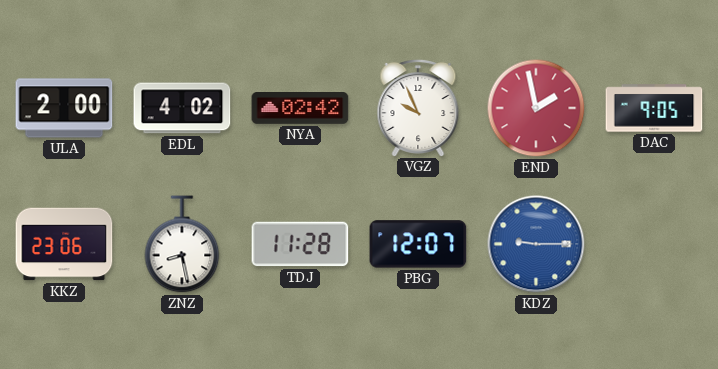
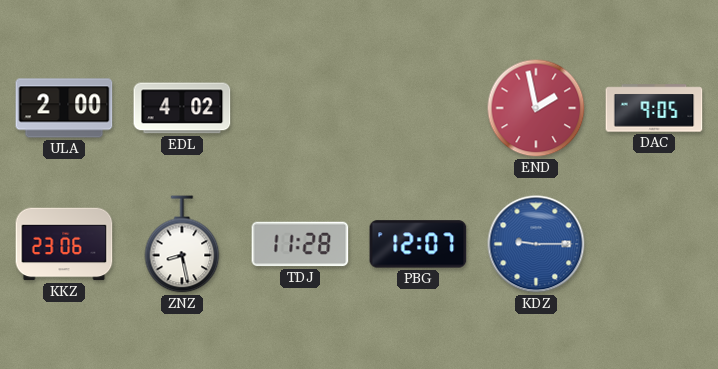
NYA: 02:42 -> none
VGZ: 9:56 -> none
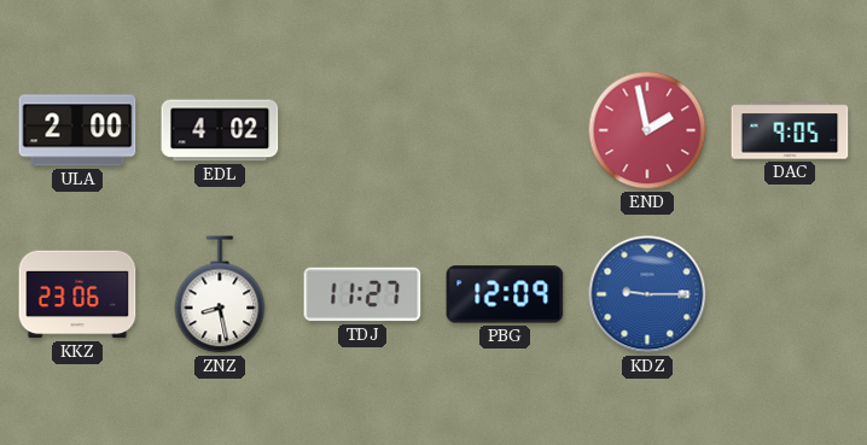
TDJ: 11:28 -> 11:27
PBG: 12:07 -> 12:09
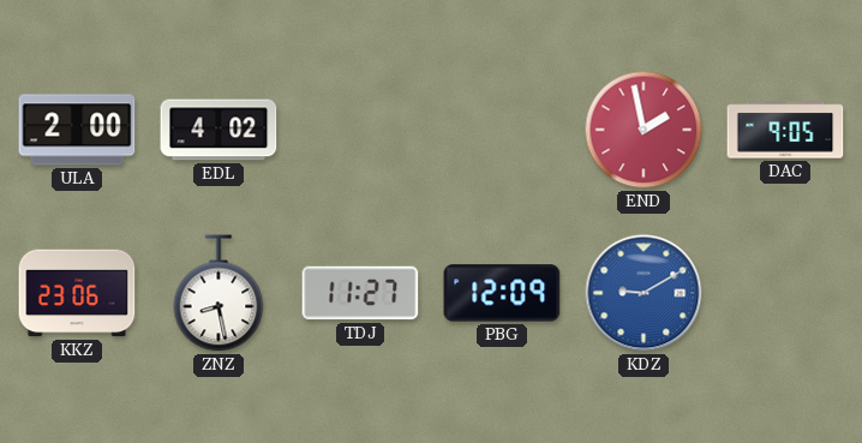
KDZ: 9:15 -> 9:10
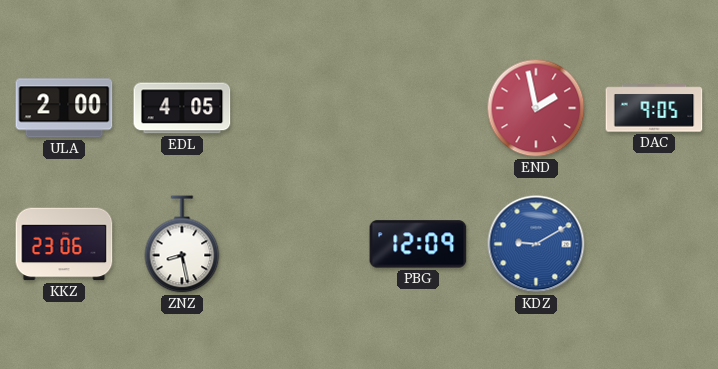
EDL: 4:02 -> 4:05
TDJ: 11:27 -> none
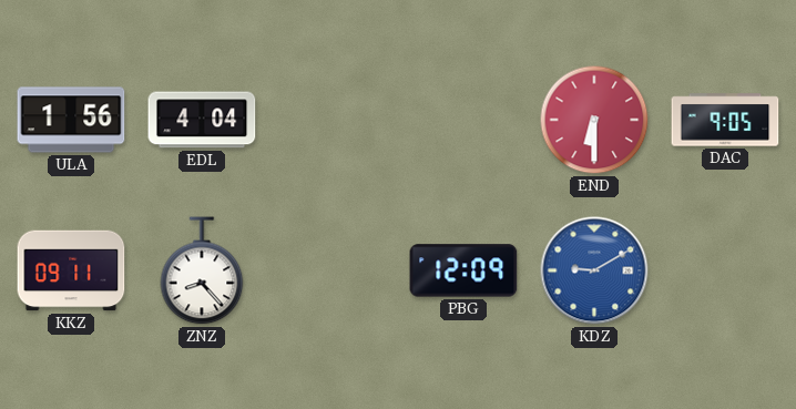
ULA: 2:00 -> 1:56
EDL: 4:05 -> 4:04
END: 1:58 -> 6:30
KKZ: 23:06 -> 09:11
ZNZ: 8:28 -> 8:23
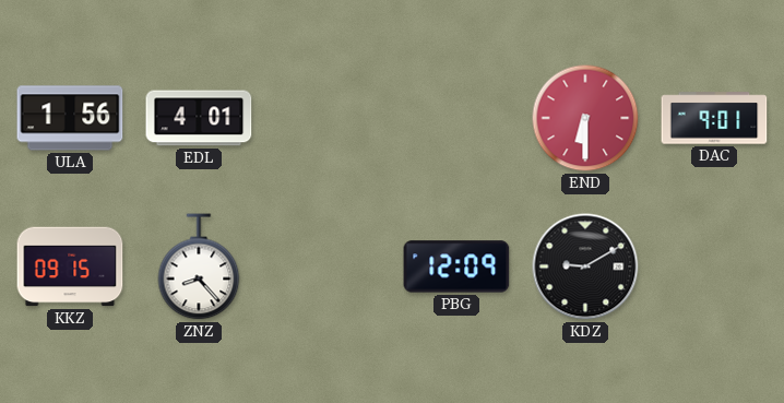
EDL: 4:04 -> 4:01
DAC: 9:05 -> 9:01
KKZ: 09:11 -> 09:15
KDZ dial: blue -> black
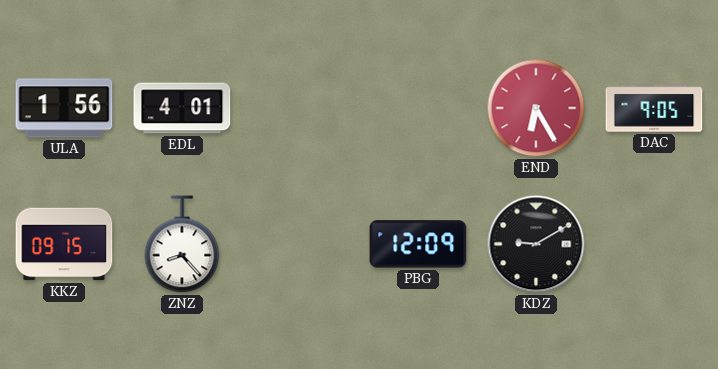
END: 6:30 -> 6:25
DAC: 9:01 -> 9:05
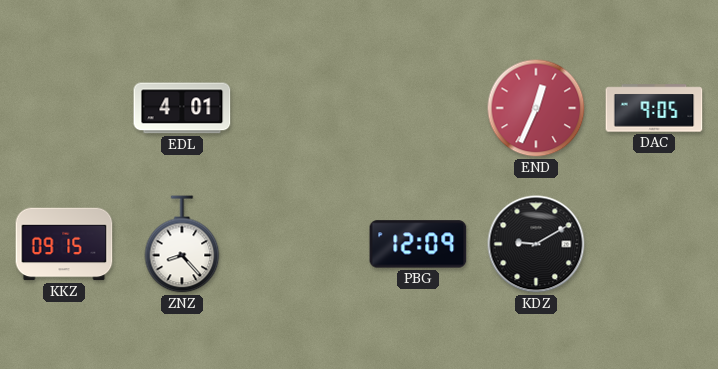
ULA: 1:56 -> none
END: 6:25 -> 12:34
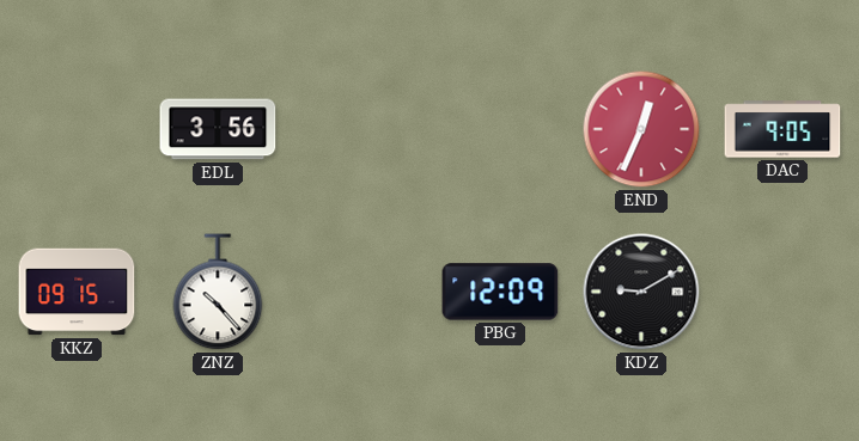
EDL: 4:01 -> 3:56
ZNZ: 8:23 -> 10:23
